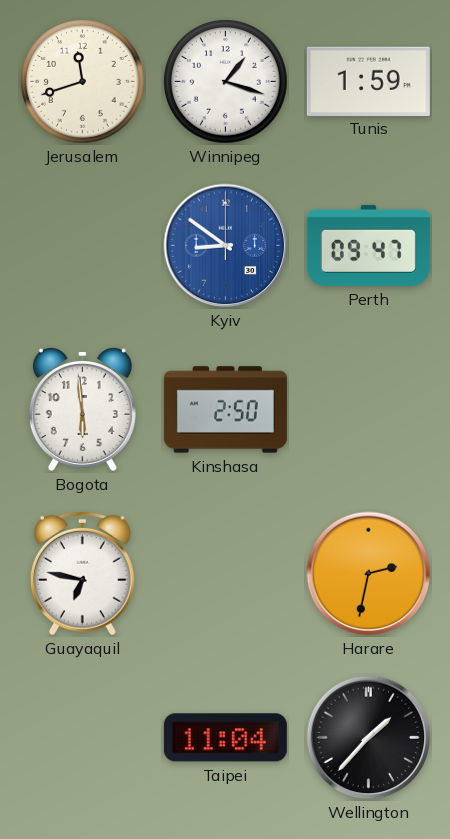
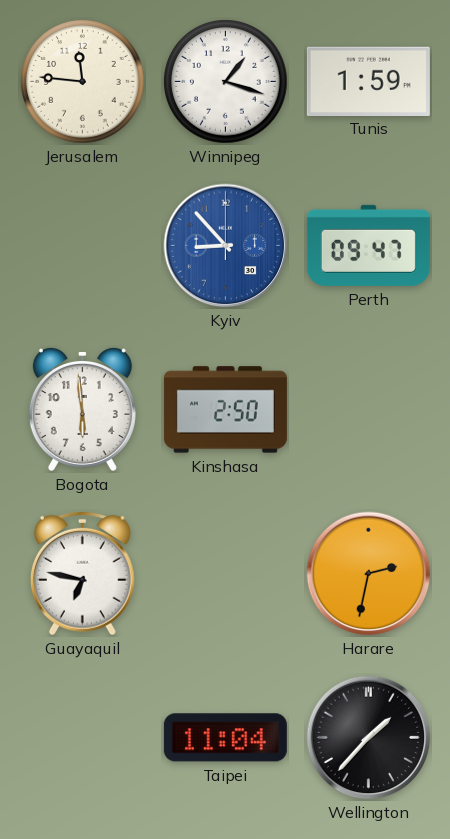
Jerusalem: 11:42 -> 11:46
Kyiv: 8:51 -> 8:53
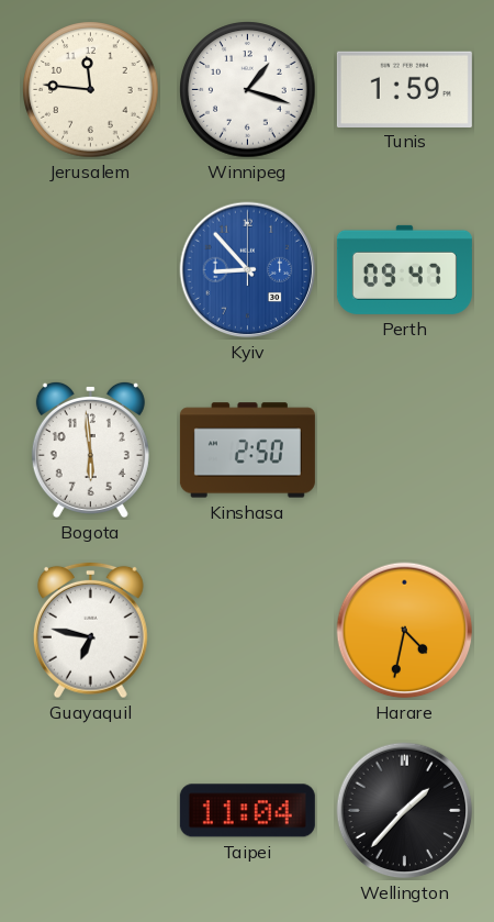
Harare: 2:32 -> 4:32
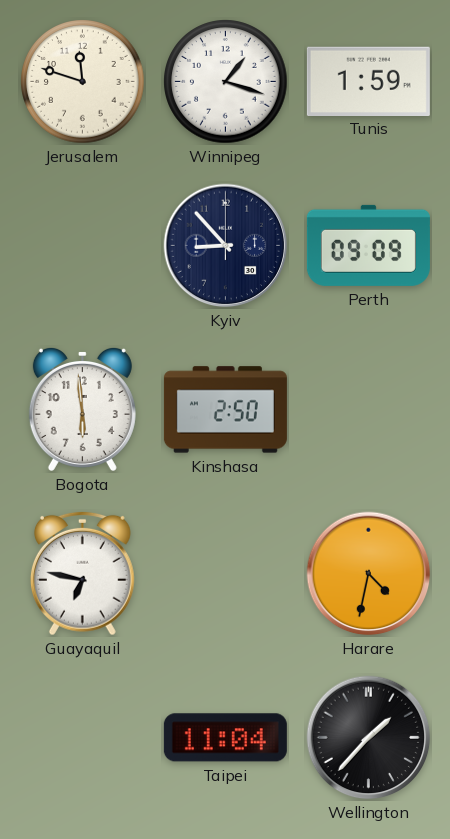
Jerusalem: 11:46 -> 11:48
Kyiv dial: blue -> navy
Perth: 09:47 -> 09:09
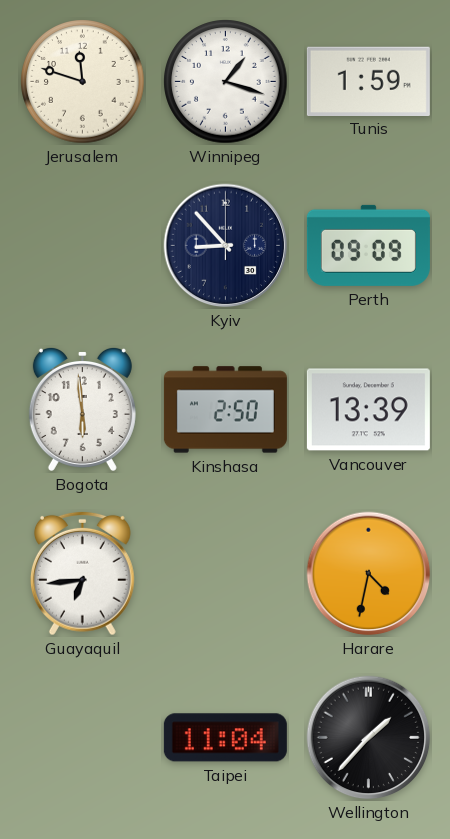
Vancouver: none -> 13:39
Guayaquil: 6:47 -> 6:44
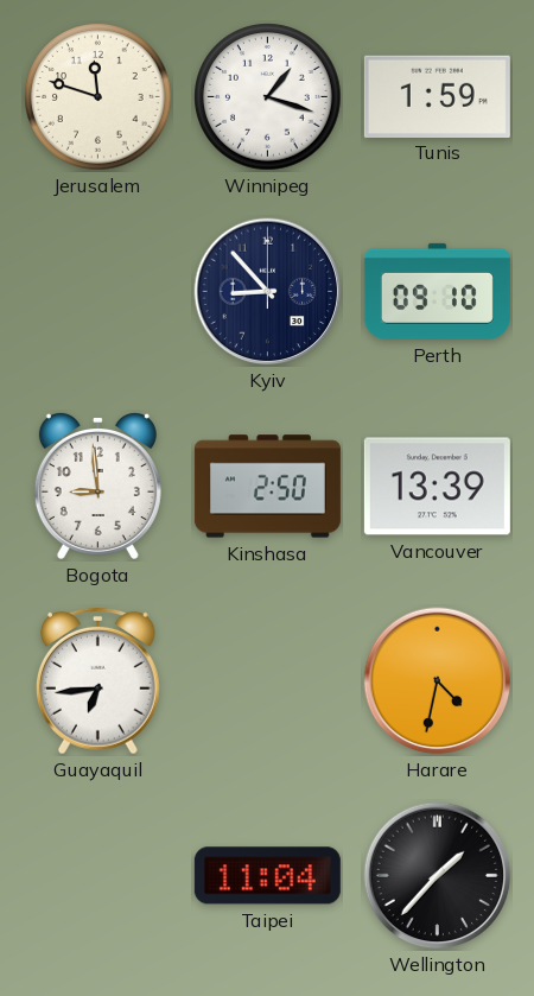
Perth: 09:09 -> 09:10
Bogota: 5:59 -> 8:59
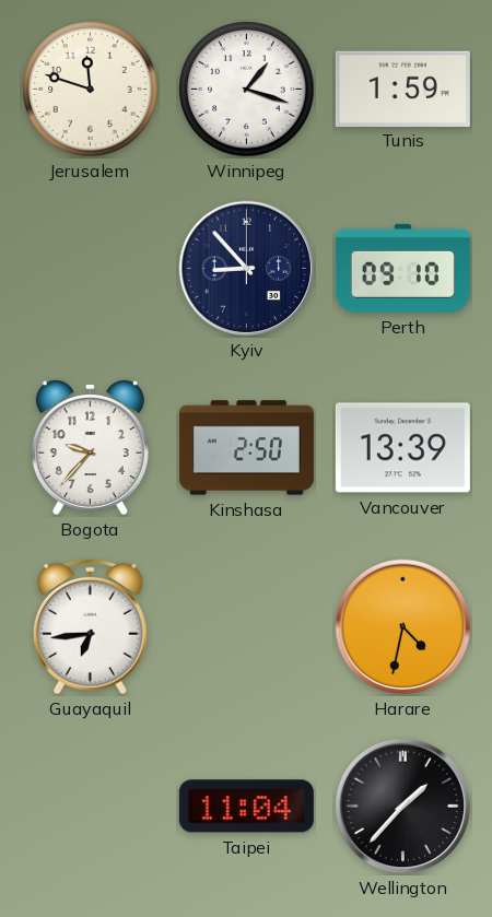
Bogota: 8:59 -> 9:37
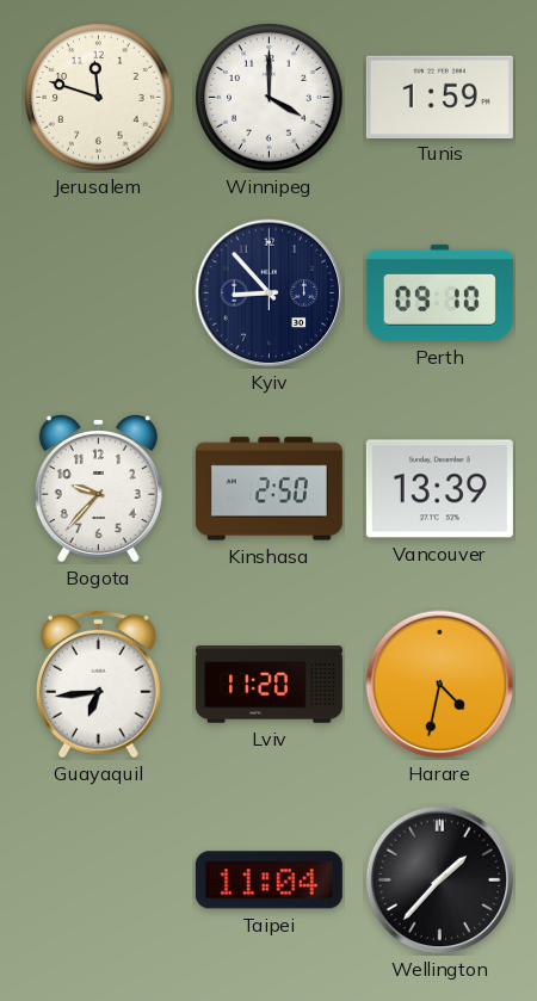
Winnipeg: 1:18 -> 4:00
Lviv: none -> 11:20
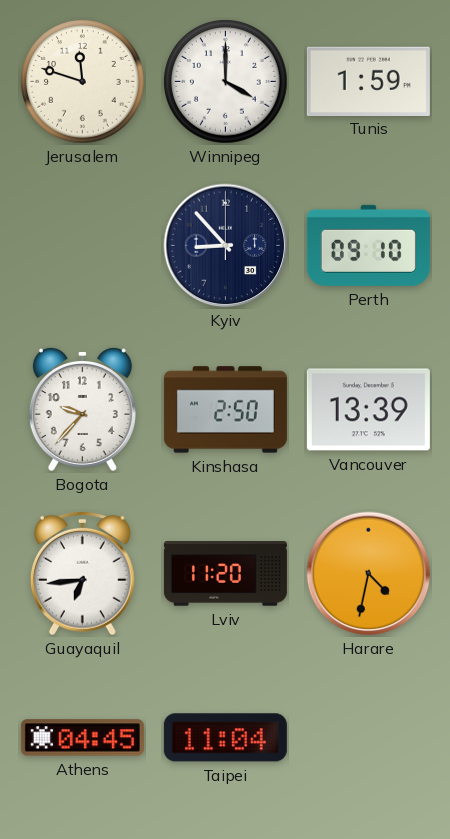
Athens: none -> 04:45
Wellington: 1:37 -> none
